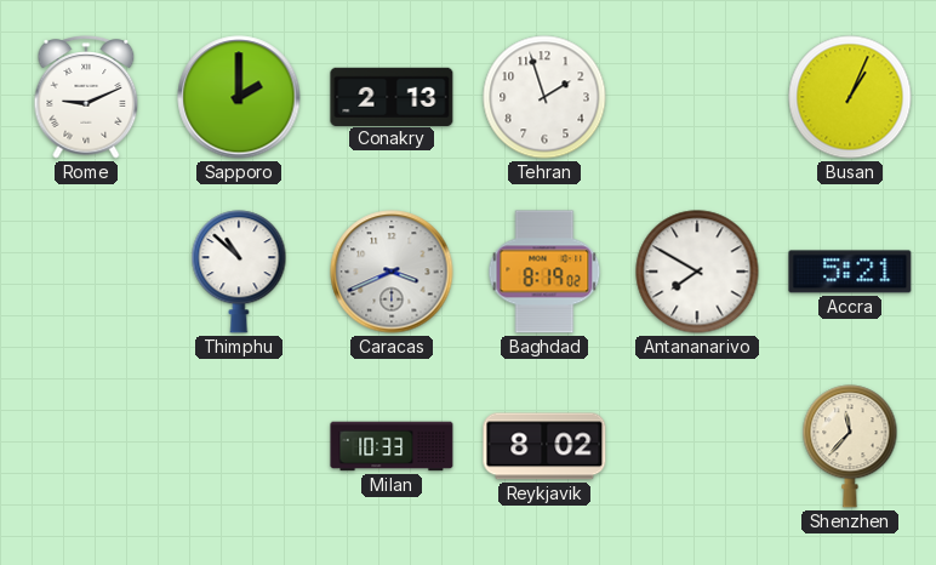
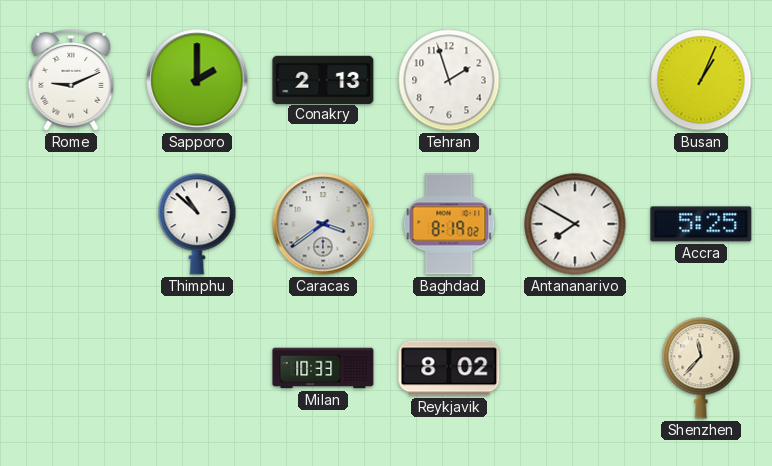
Caracas: 3:41 -> 3:39
Accra: 5:21 -> 5:25
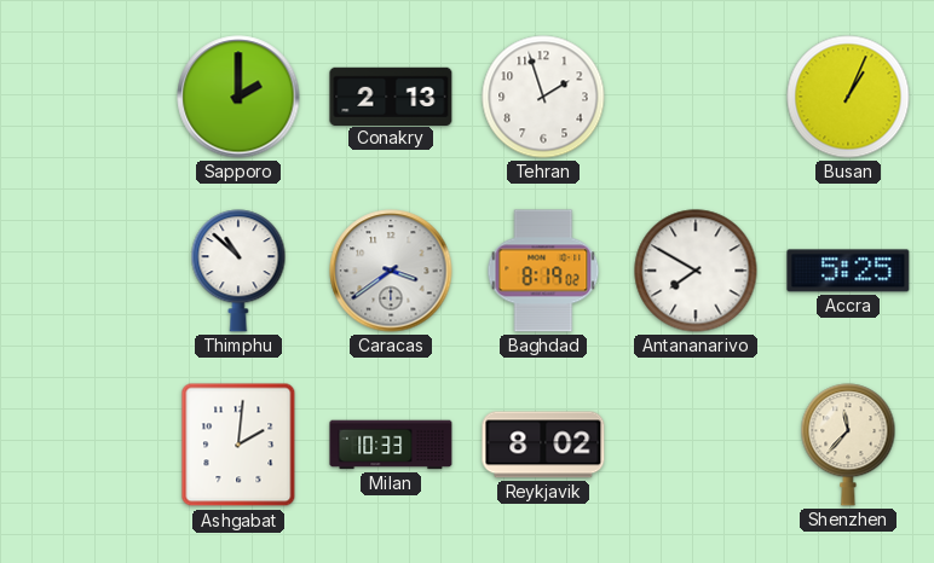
Rome: 9:11 -> none
Ashgabat: none -> 2:01
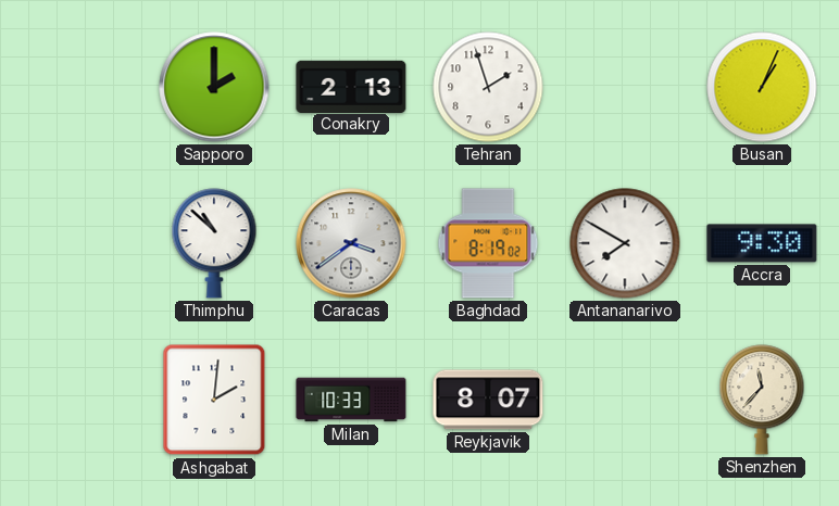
Accra: 5:25 -> 9:30
Reykjavik: 8:02 -> 8:07
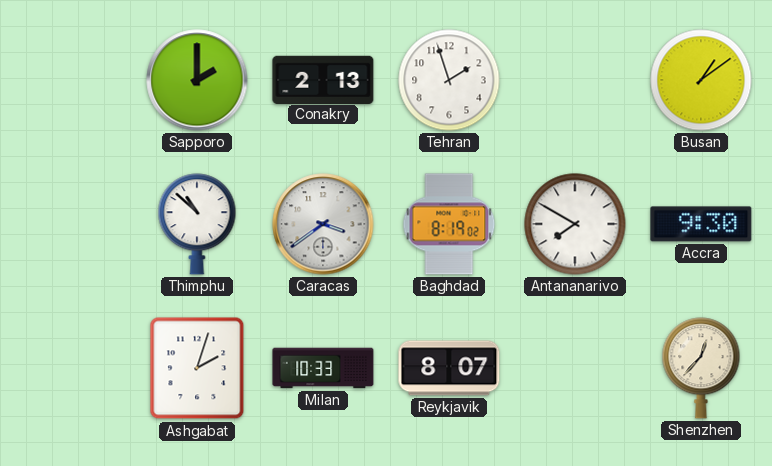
Busan: 1:04 -> 1:09
Ashgabat: 2:01 -> 2:03
Shenzhen: 11:37 -> 12:37
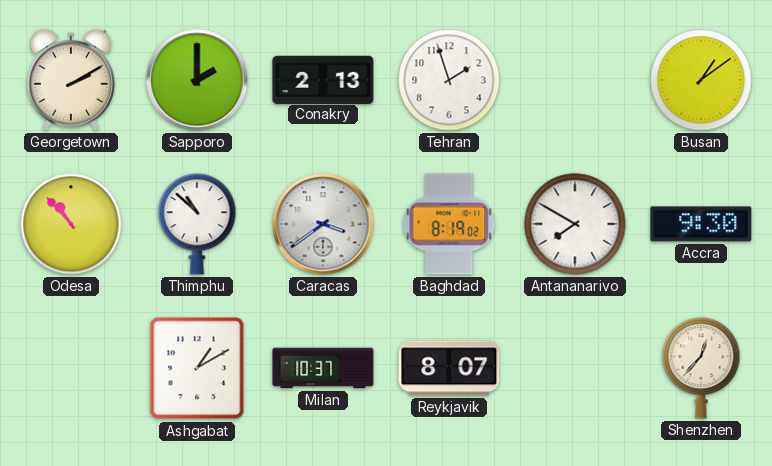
Georgetown: none -> 2:10
Odesa: none -> 10:53
Ashgabat: 2:03 -> 1:10
Milan: 10:33 -> 10:37
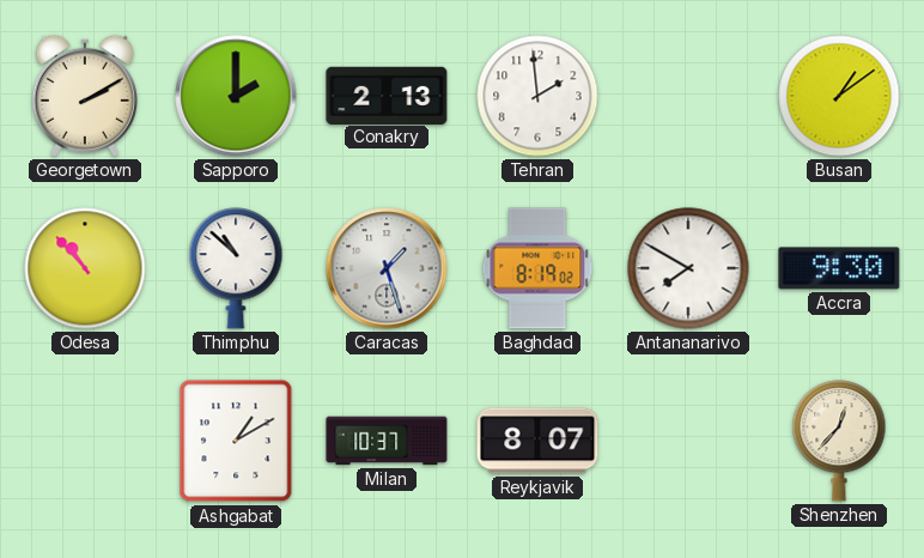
Tehran: 1:57 -> 1:59
Caracas: 3:39 -> 1:27
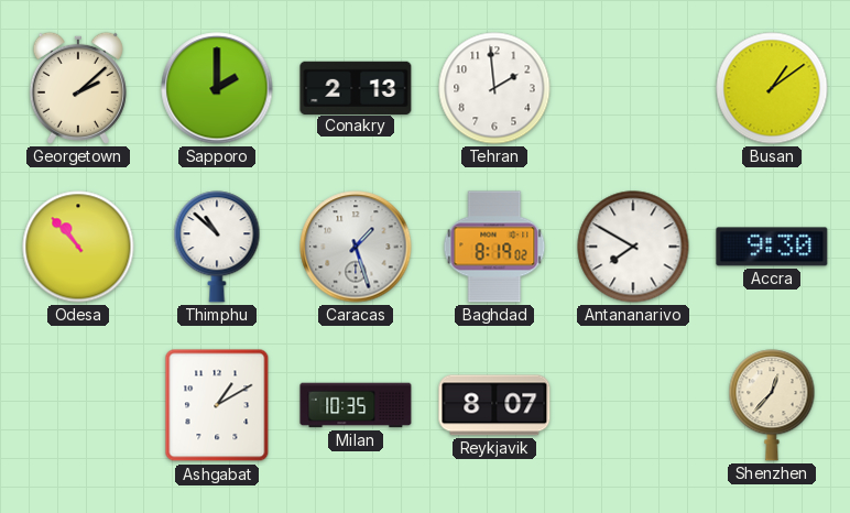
Georgetown: 2:10 -> 2:08
Milan: 10:37 -> 10:35
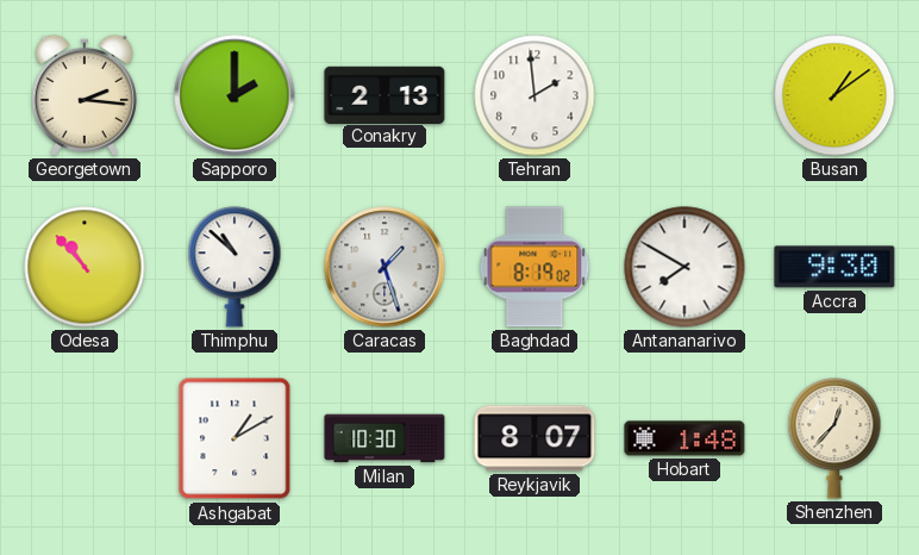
Georgetown: 2:08 -> 2:16
Milan: 10:35 -> 10:30
Hobart: none -> 1:48
